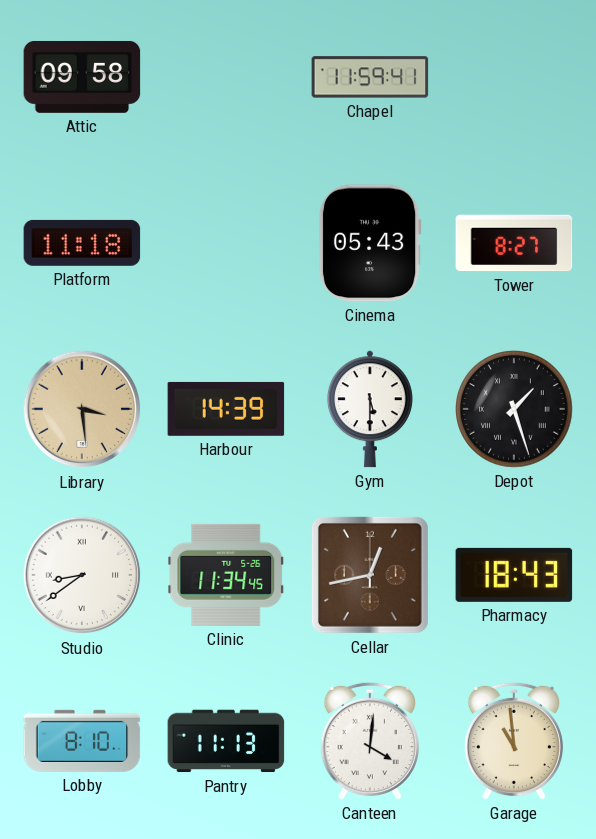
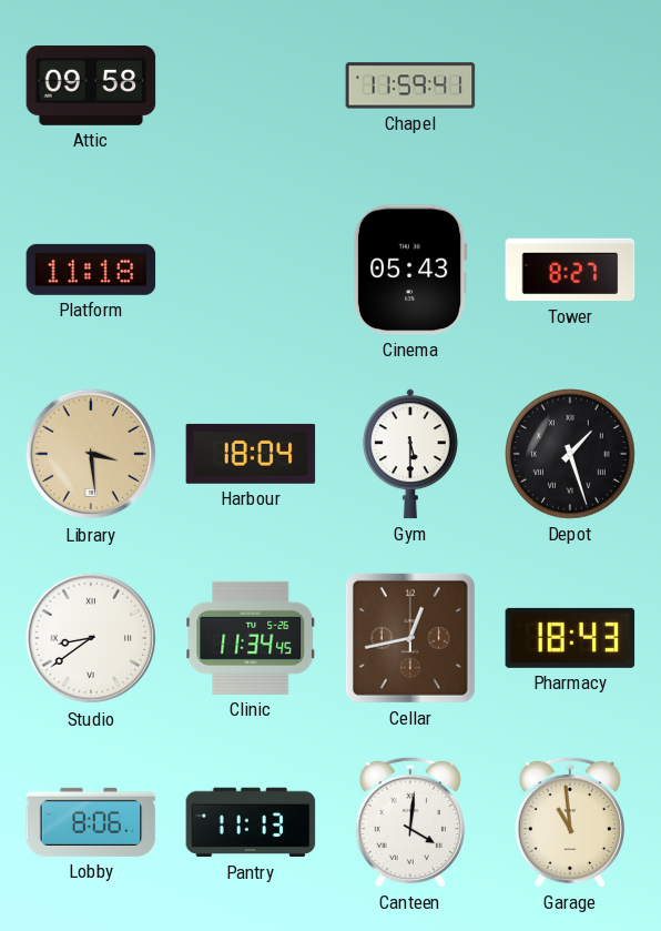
Harbour: 14:39 -> 18:04
Lobby: 8:10 -> 8:06
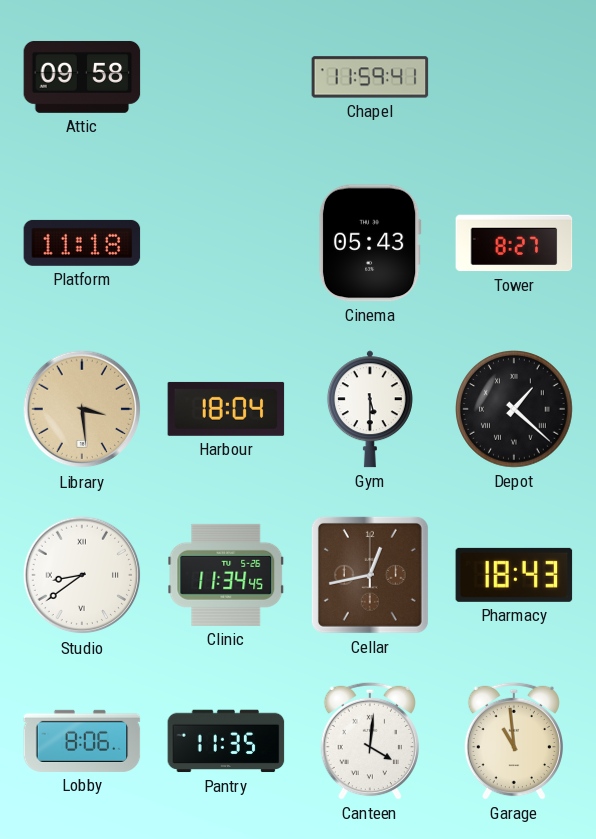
Depot: 1:27 -> 1:22
Pantry: 11:13 -> 11:35
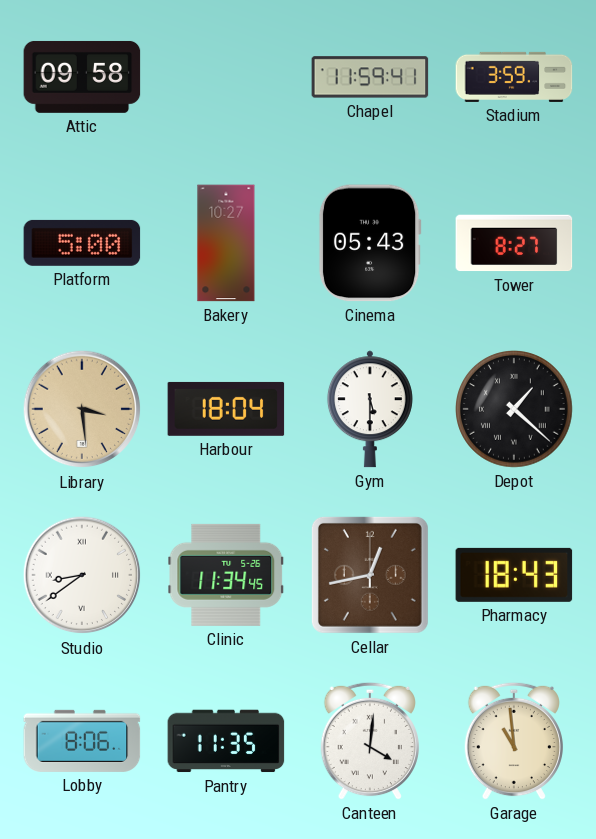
Stadium: none -> 3:59
Platform: 11:18 -> 5:00
Bakery: none -> 10:27
